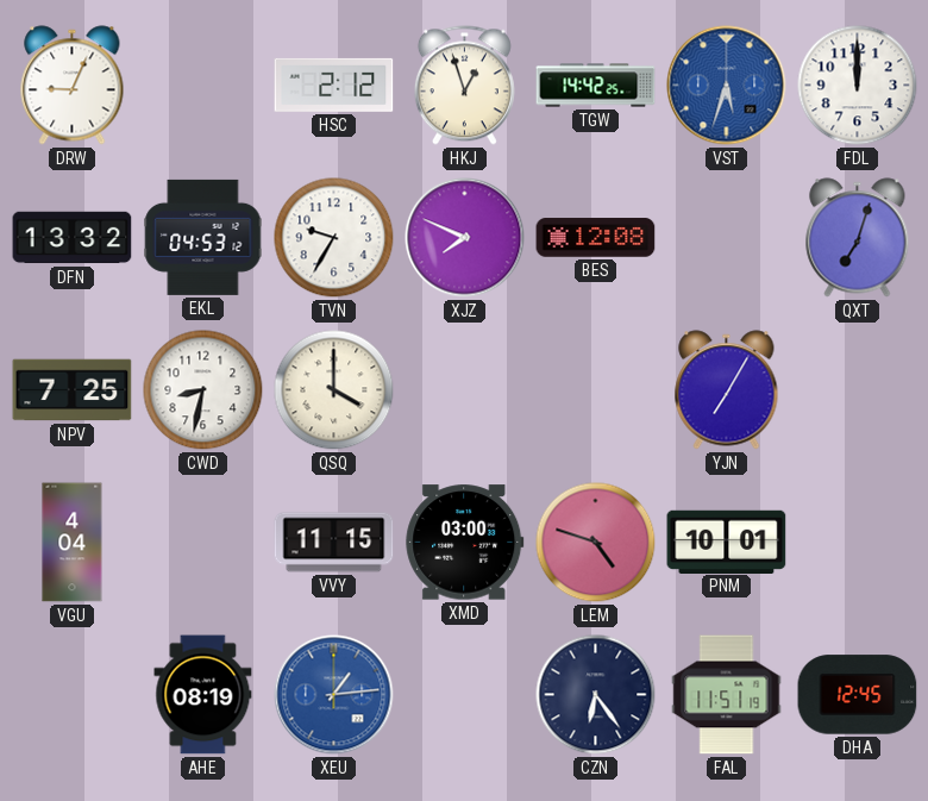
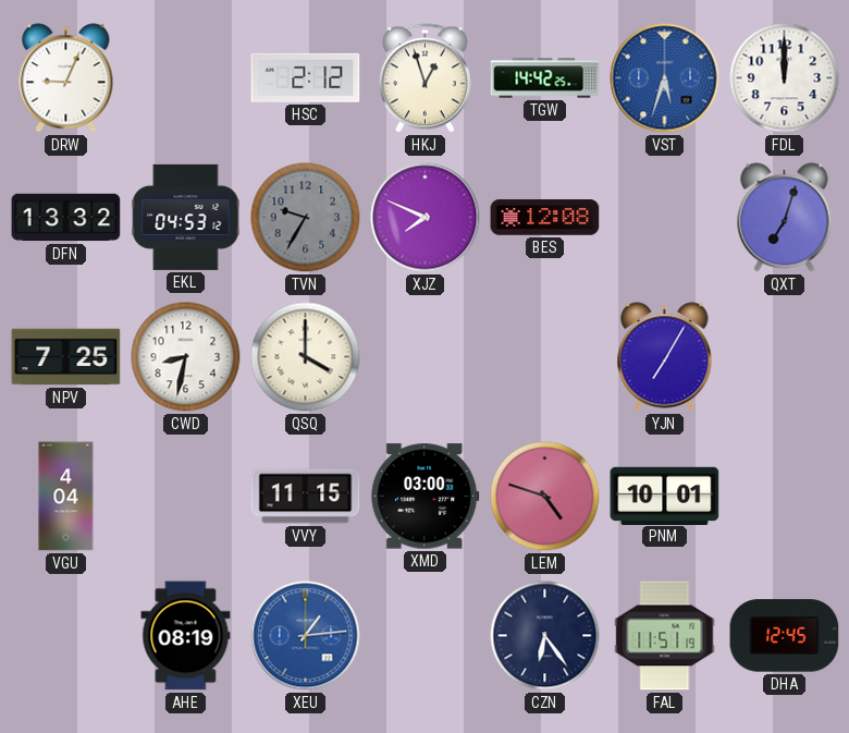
TVN dial: white -> grey
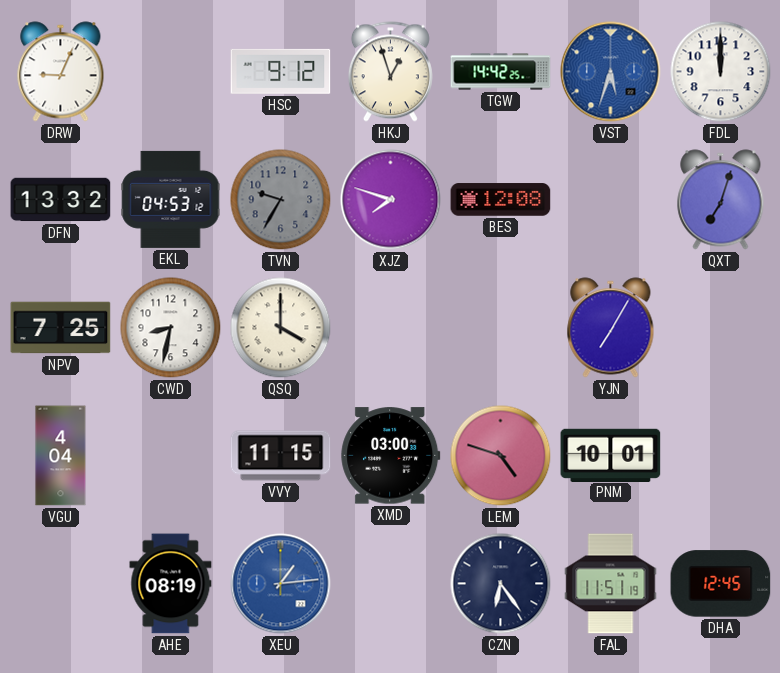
HSC: 2:12 -> 9:12
XJZ: 7:49 -> 7:48
